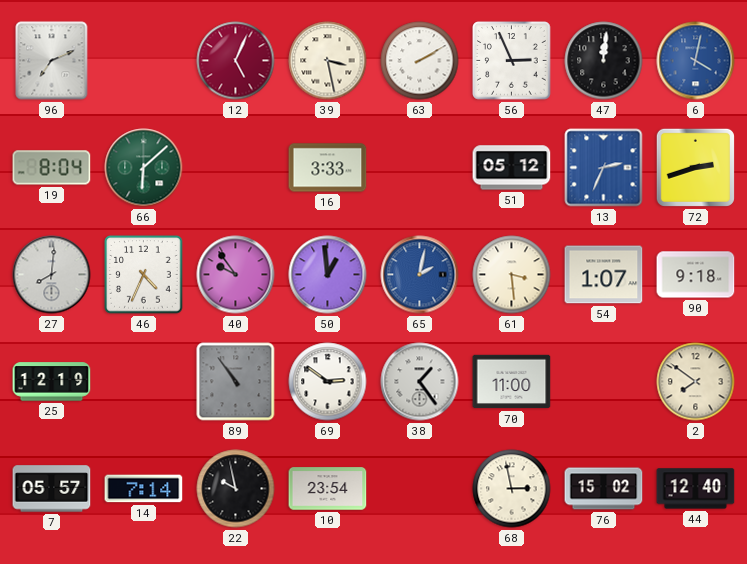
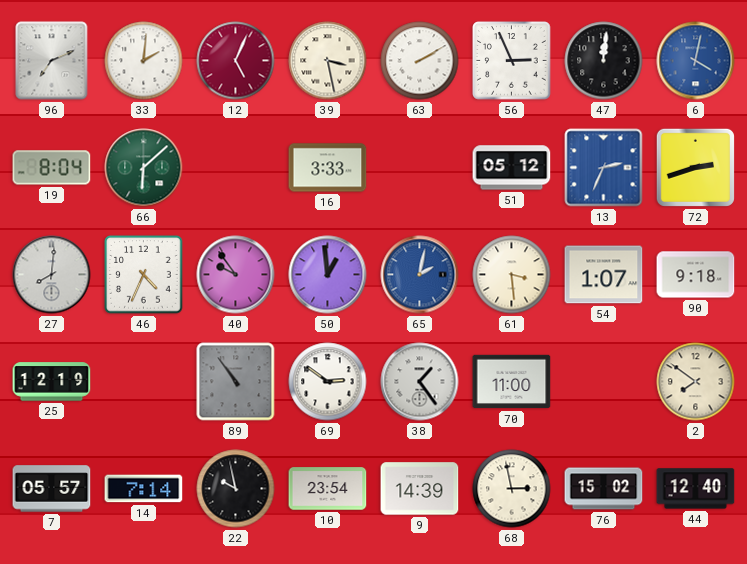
33: none -> 2:01
9: none -> 14:39
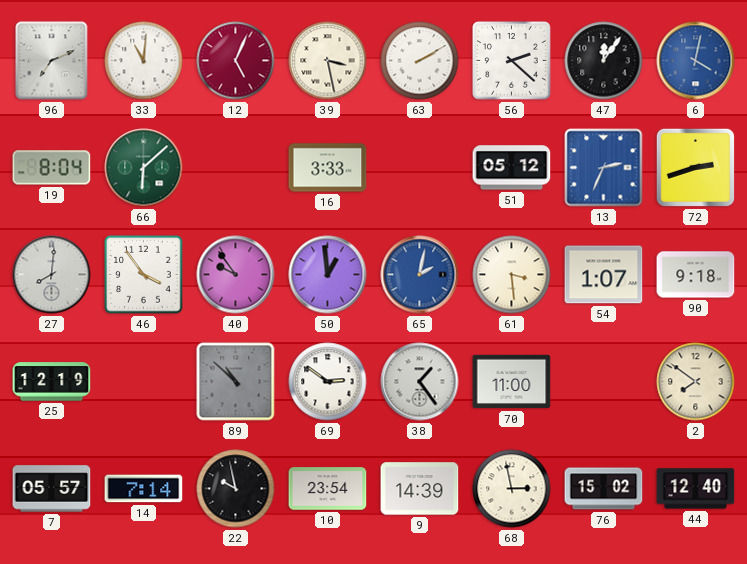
33: 2:01 -> 11:01
56: 2:56 -> 2:22
47: 12:01 -> 12:06
46: 4:34 -> 3:54
89: 10:54 -> 10:52
